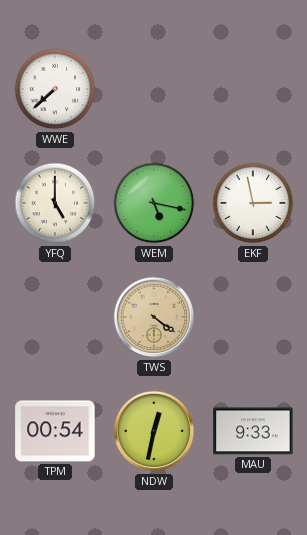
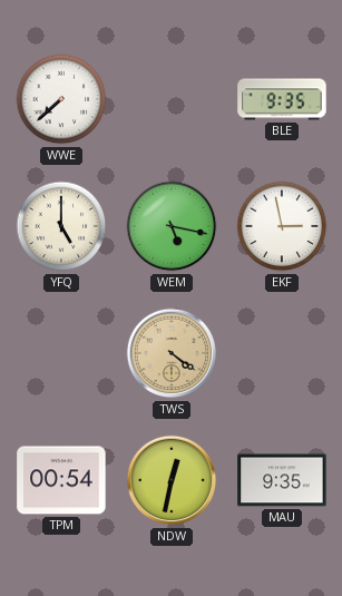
BLE: none -> 9:35
MAU: 9:33 -> 9:35
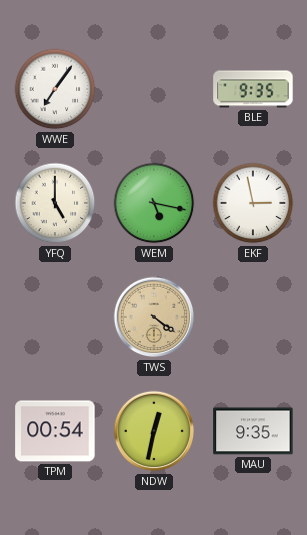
WWE: 7:38 -> 7:06
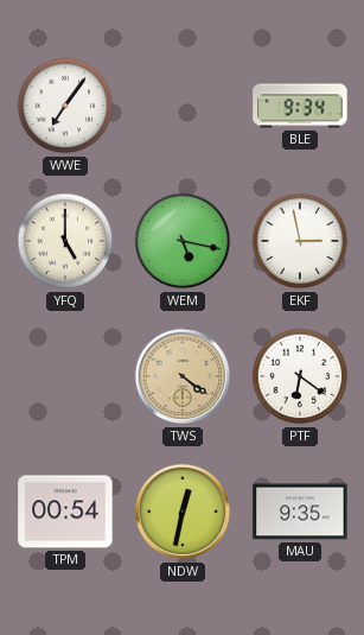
BLE: 9:35 -> 9:34
PTF: none -> 6:21
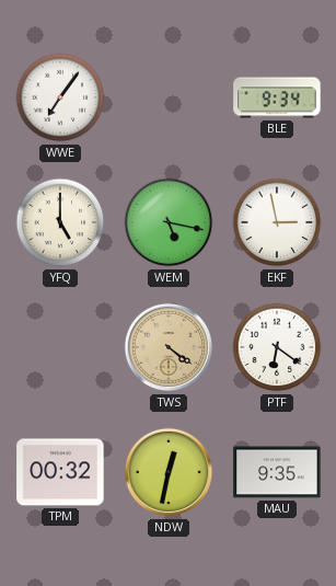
TPM: 00:54 -> 00:32
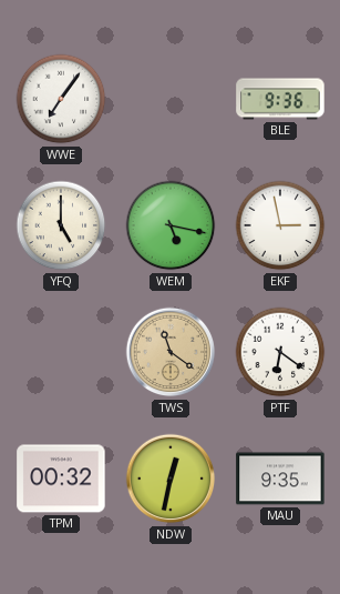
BLE: 9:34 -> 9:36
TWS: 4:21 -> 11:21
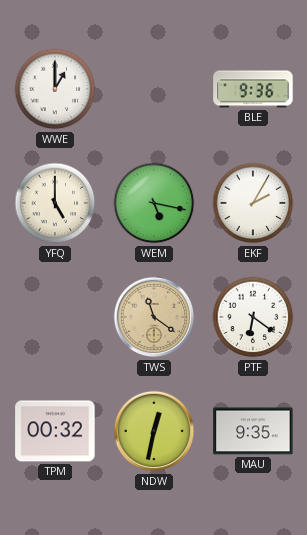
WWE: 7:06 -> 1:00
EKF: 2:58 -> 2:05
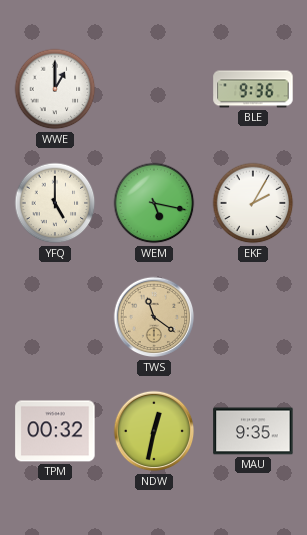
PTF: 6:21 -> none
